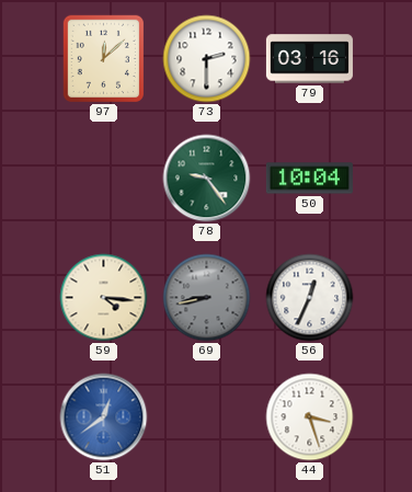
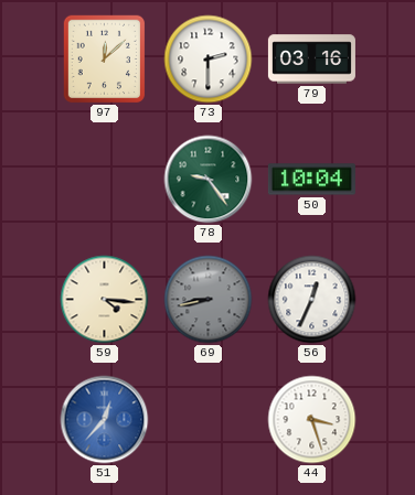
51: 12:39 -> 12:37
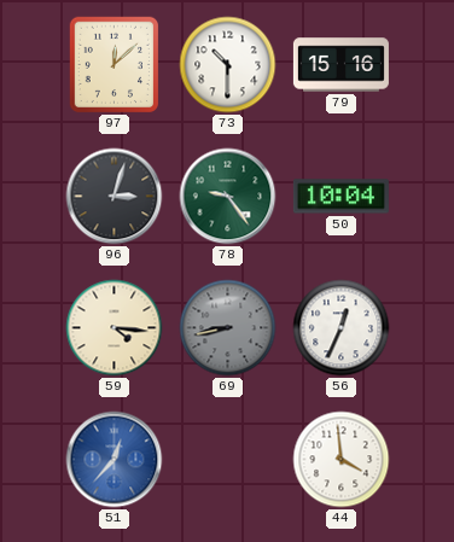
73: 2:30 -> 10:30
79: 03:16 -> 15:16
96: none -> 3:03
44: 3:27 -> 3:59
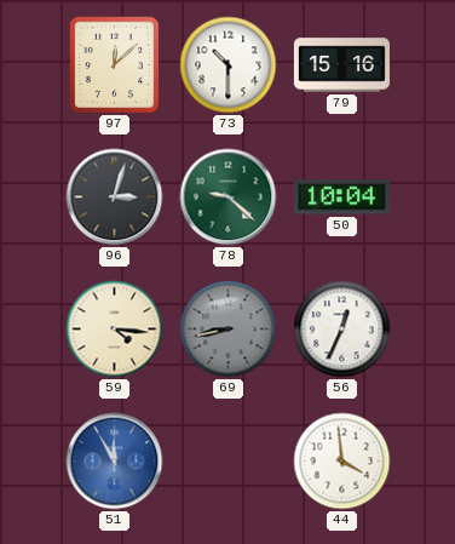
78: 9:24 -> 9:22
51: 12:37 -> 11:55
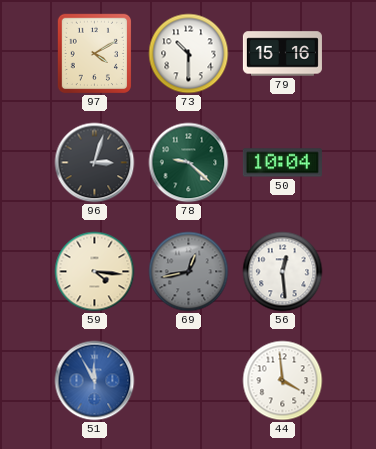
97: 12:08 -> 4:10
69: 8:43 -> 12:43
56: 12:34 -> 12:29
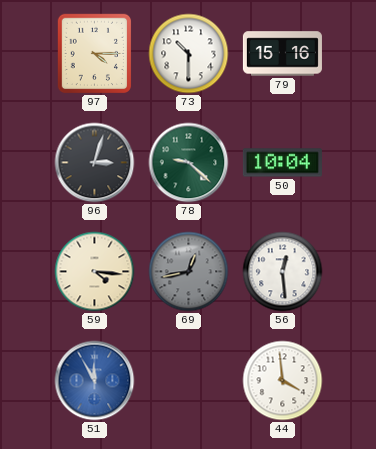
97: 4:10 -> 4:15
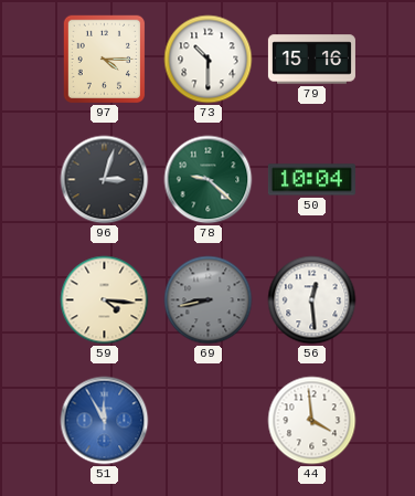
69: 12:43 -> 8:43
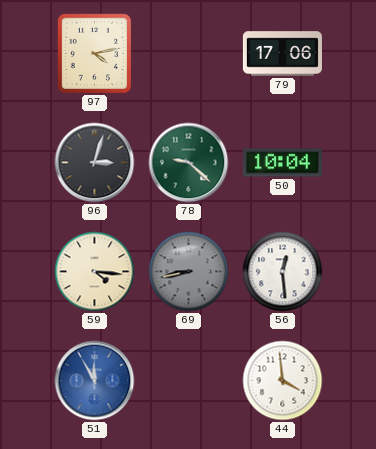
97: 4:15 -> 4:13
73: 10:30 -> none
79: 15:16 -> 17:06
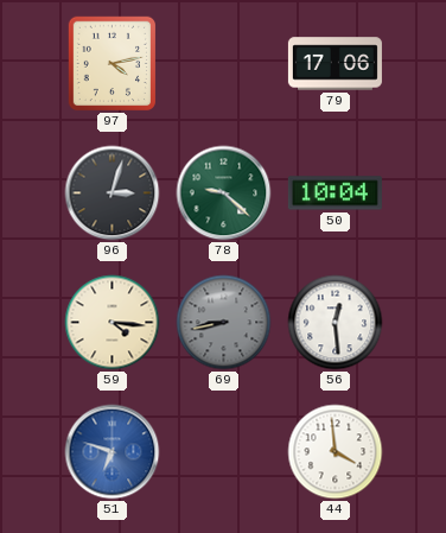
51: 11:55 -> 6:48
